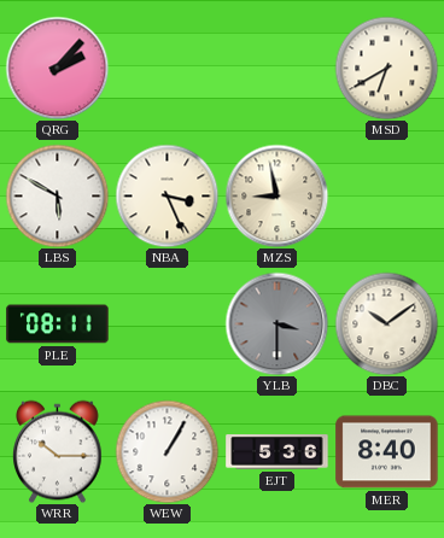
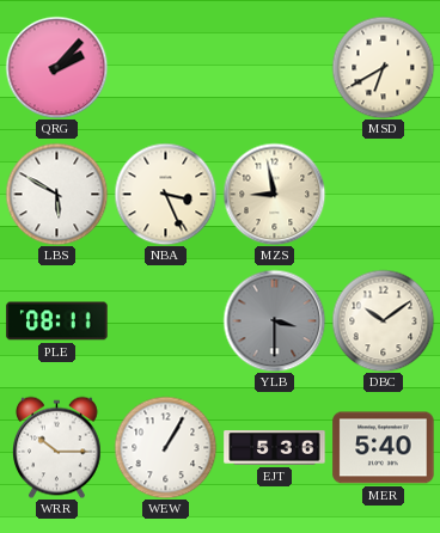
MER: 8:40 -> 5:40
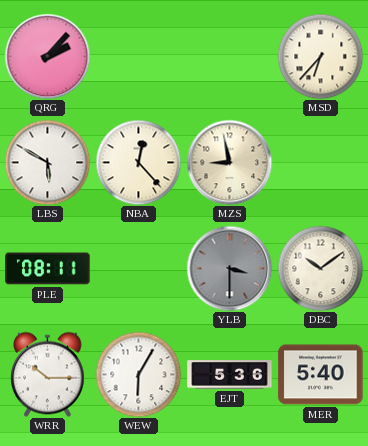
MSD: 6:40 -> 6:37
NBA: 3:26 -> 12:23
WEW: 1:05 -> 6:05
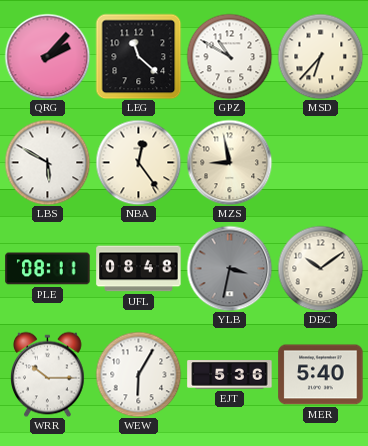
LEG: none -> 11:22
GPZ: none -> 10:50
NBA: 12:23 -> 12:24
UFL: none -> 08:48
YLB: 3:30 -> 3:32
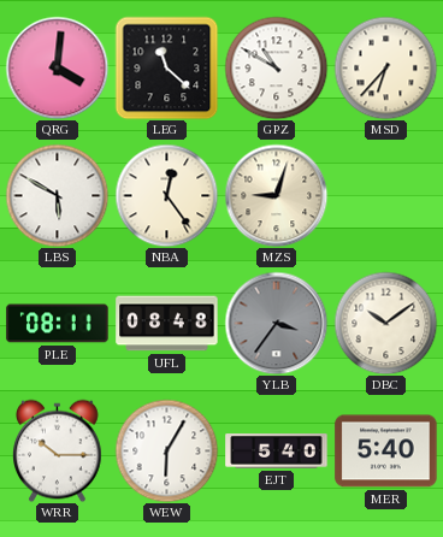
QRG: 2:07 -> 4:01
MZS: 8:58 -> 9:03
YLB: 3:32 -> 3:36
EJT: 5:36 -> 5:40
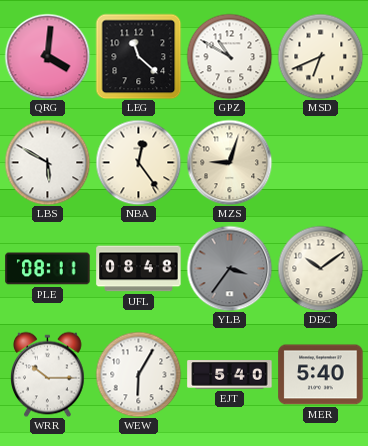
MSD: 6:37 -> 6:41
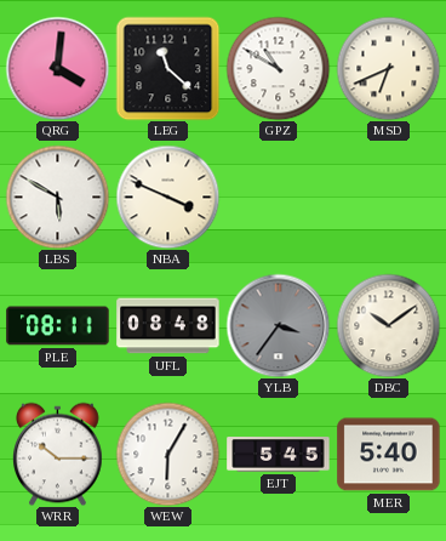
NBA: 12:24 -> 3:49
MZS: 9:03 -> none
EJT: 5:40 -> 5:45
